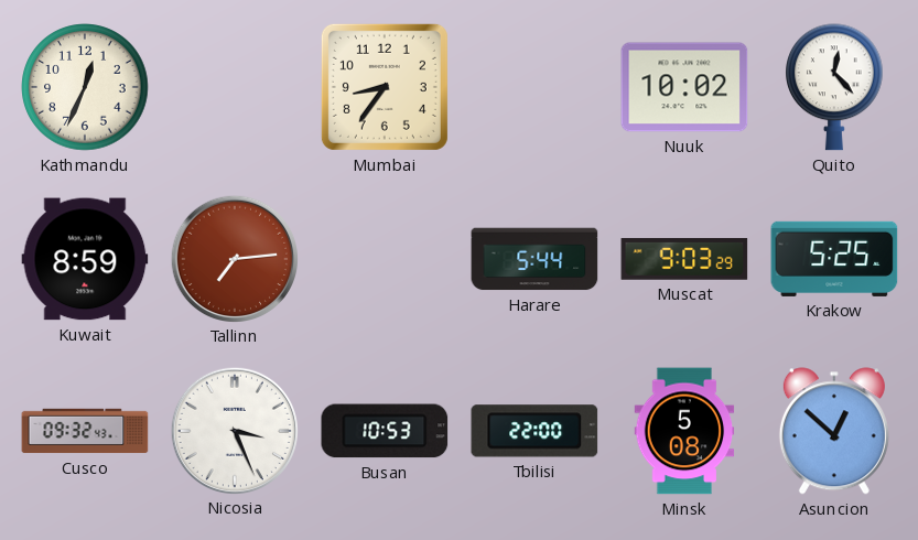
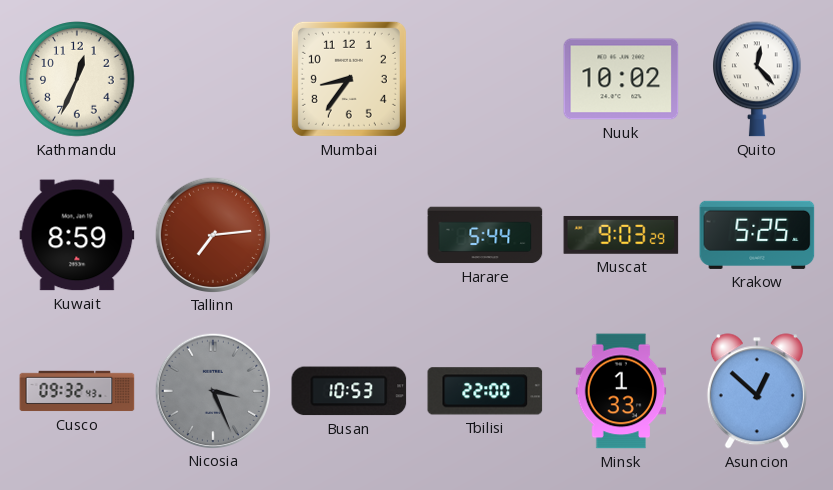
Nicosia dial: white -> grey
Minsk: 5:08 -> 1:33
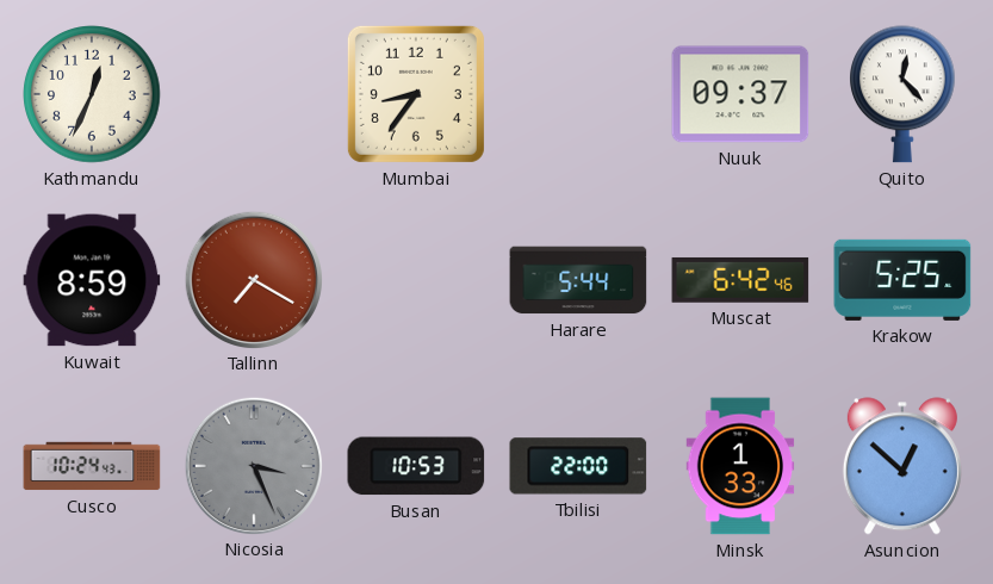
Nuuk: 10:02 -> 09:37
Tallinn: 7:14 -> 7:20
Muscat: 9:03 -> 6:42
Cusco: 09:32 -> 10:24
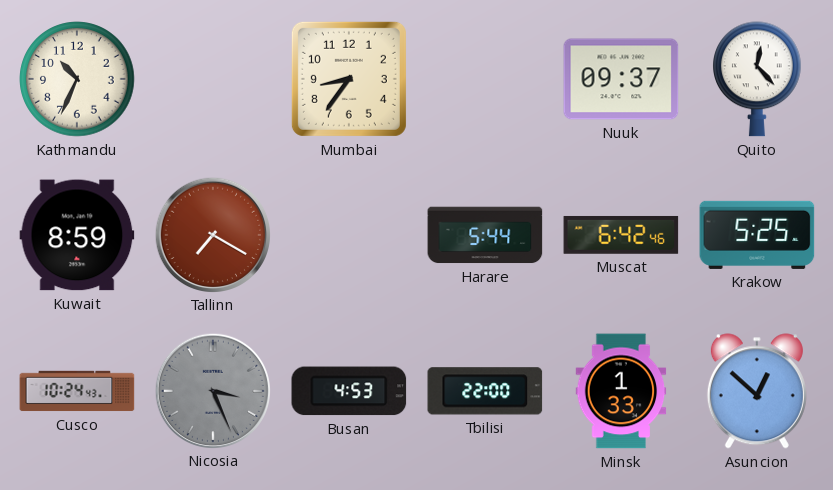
Kathmandu: 12:34 -> 10:34
Busan: 10:53 -> 4:53
